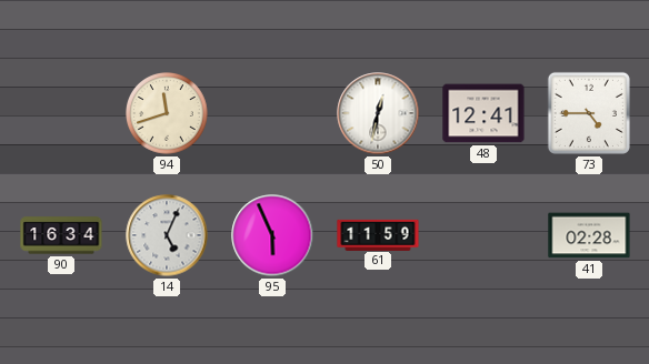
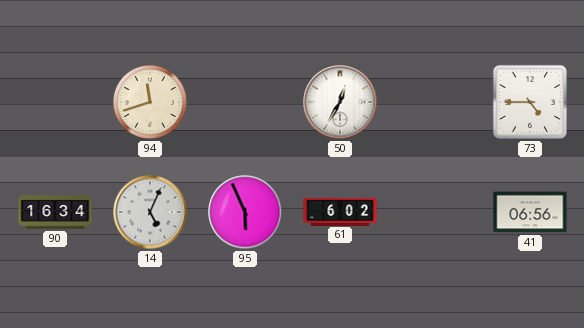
50: 12:32 -> 12:35
48: 12:41 -> none
61: 11:59 -> 6:02
41: 02:28 -> 06:56
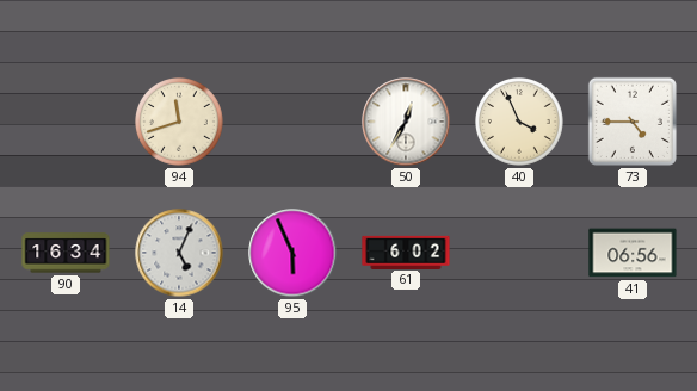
40: none -> 3:56
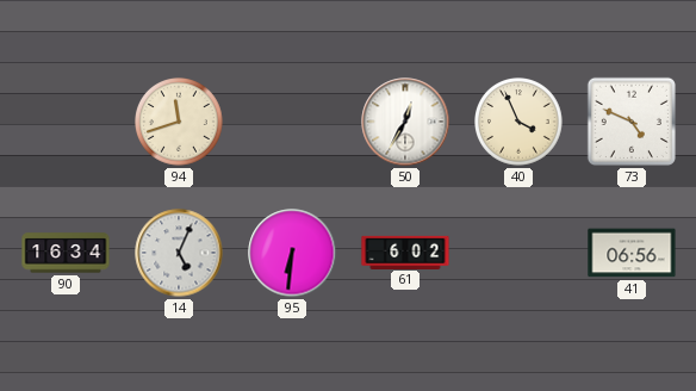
73: 4:45 -> 4:49
95: 5:56 -> 6:31
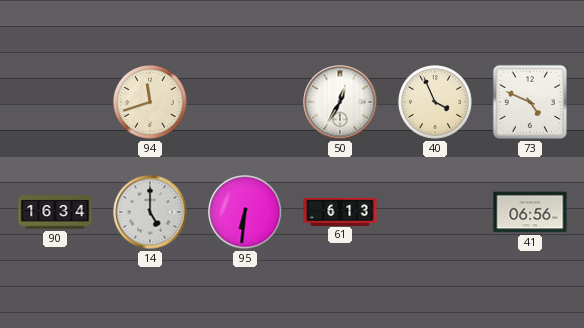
14: 5:04 -> 5:00
61: 6:02 -> 6:13
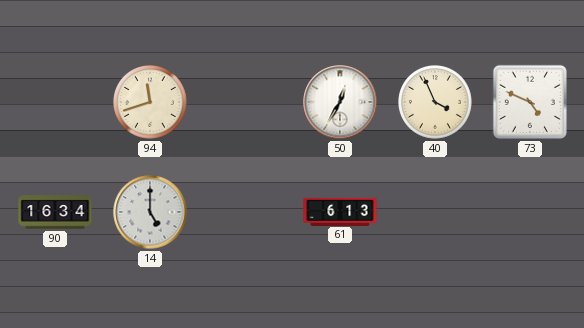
95: 6:31 -> none
41: 06:56 -> none
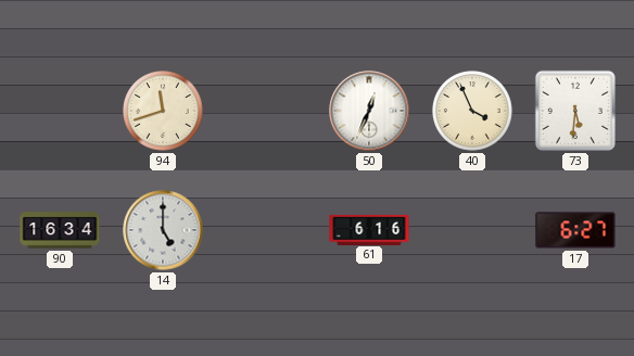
50: 12:35 -> 12:34
73: 4:49 -> 5:31
61: 6:13 -> 6:16
17: none -> 6:27
